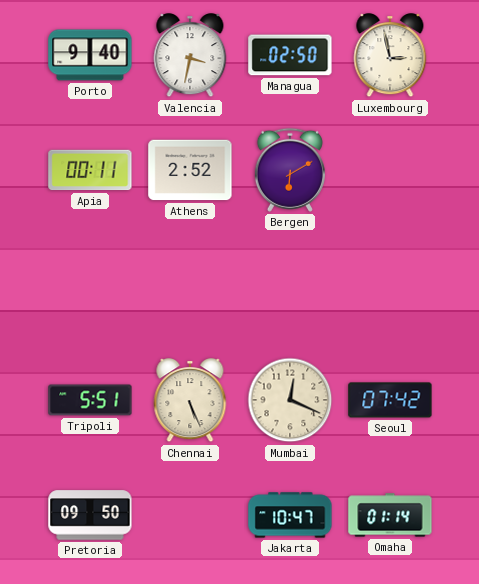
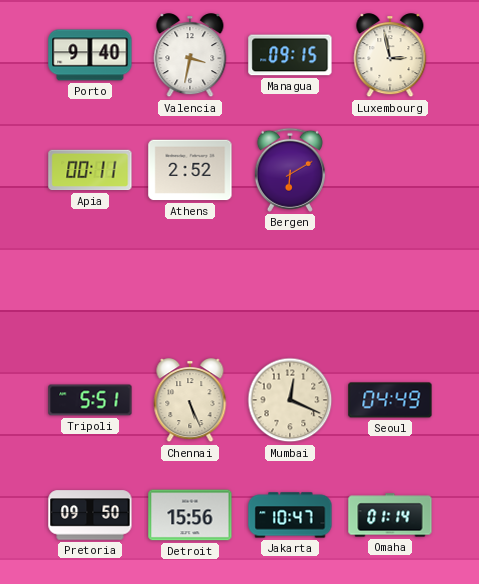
Managua: 02:50 -> 09:15
Seoul: 07:42 -> 04:49
Detroit: none -> 15:56
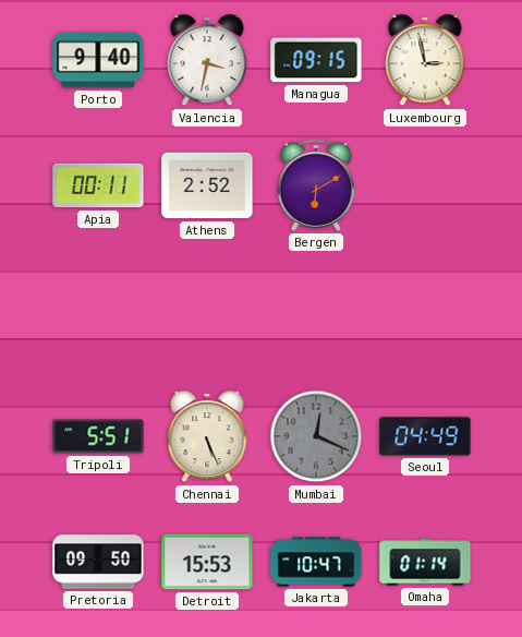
Mumbai dial: cream -> grey
Detroit: 15:56 -> 15:53
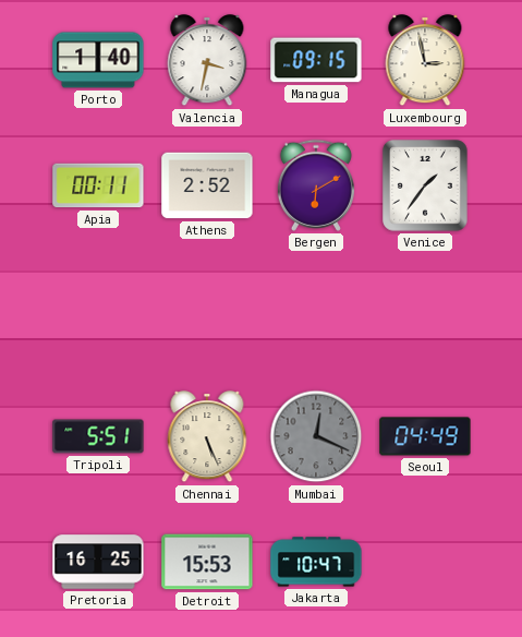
Porto: 9:40 -> 1:40
Venice: none -> 1:36
Pretoria: 09:50 -> 16:25
Omaha: 01:14 -> none
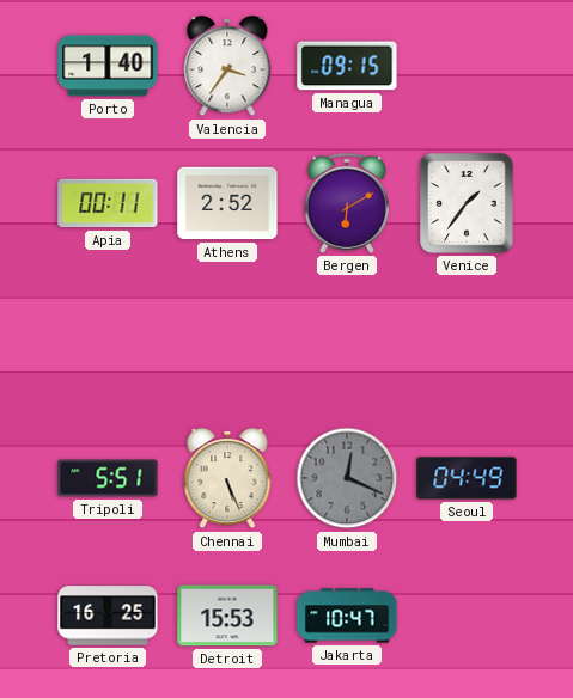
Valencia: 3:32 -> 3:36
Luxembourg: 2:58 -> none
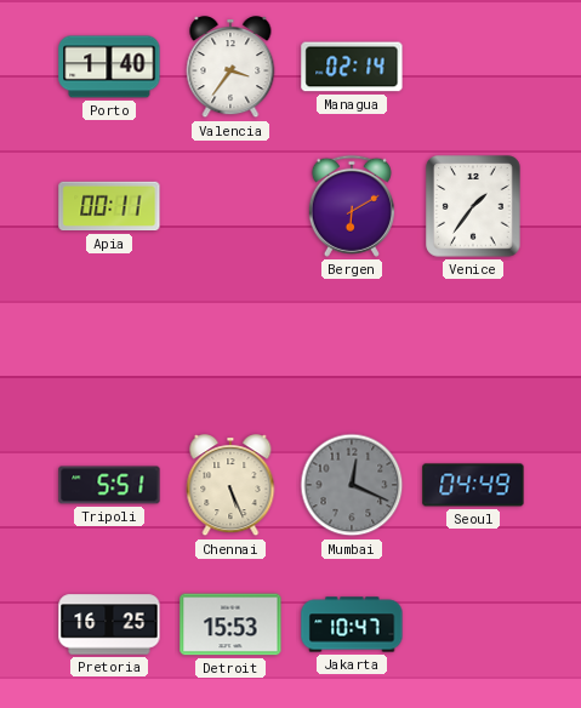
Managua: 09:15 -> 02:14
Athens: 2:52 -> none
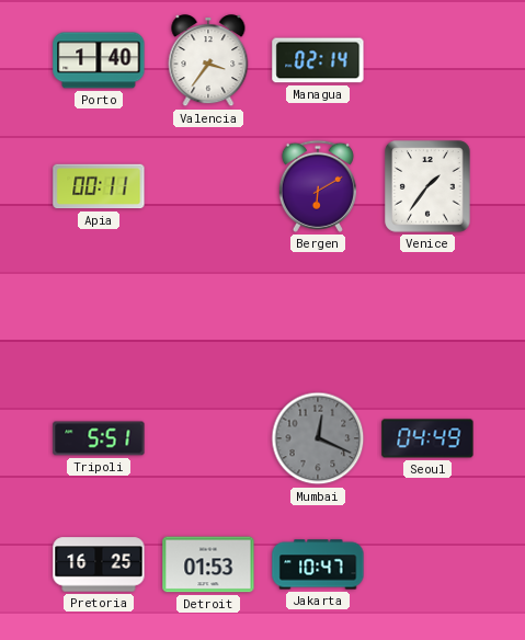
Chennai: 5:26 -> none
Detroit: 15:53 -> 01:53
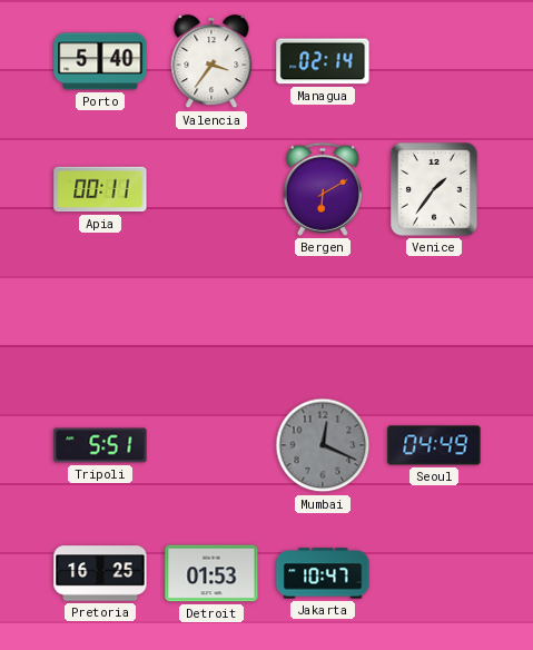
Porto: 1:40 -> 5:40
